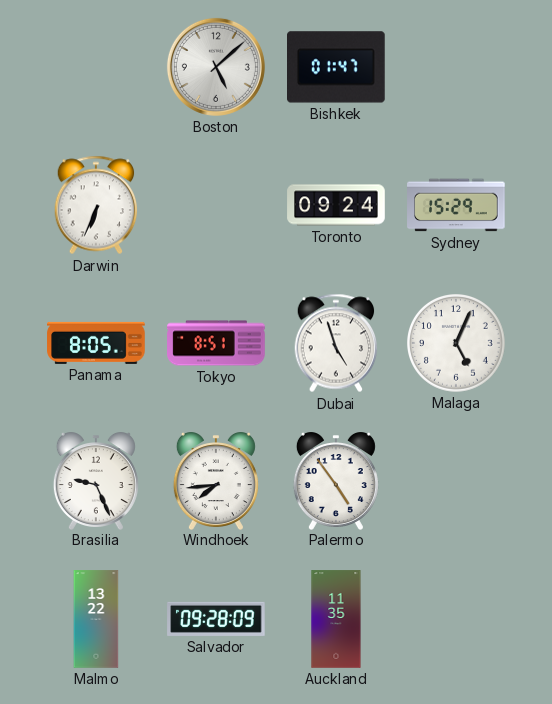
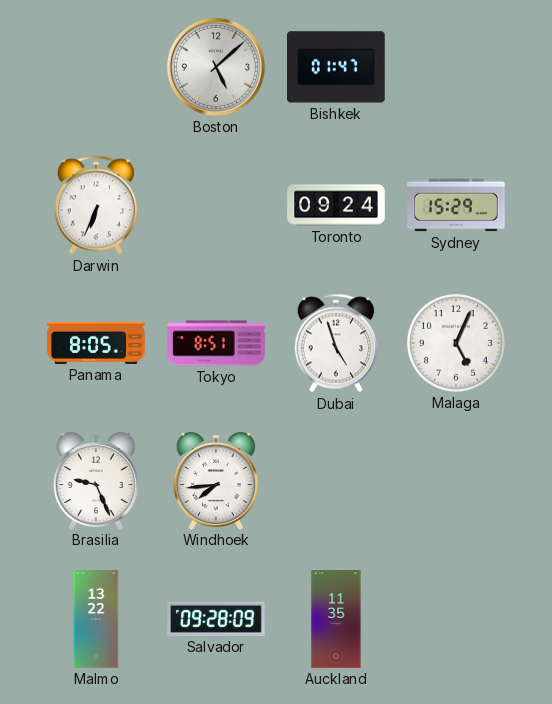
Palermo: 4:54 -> none
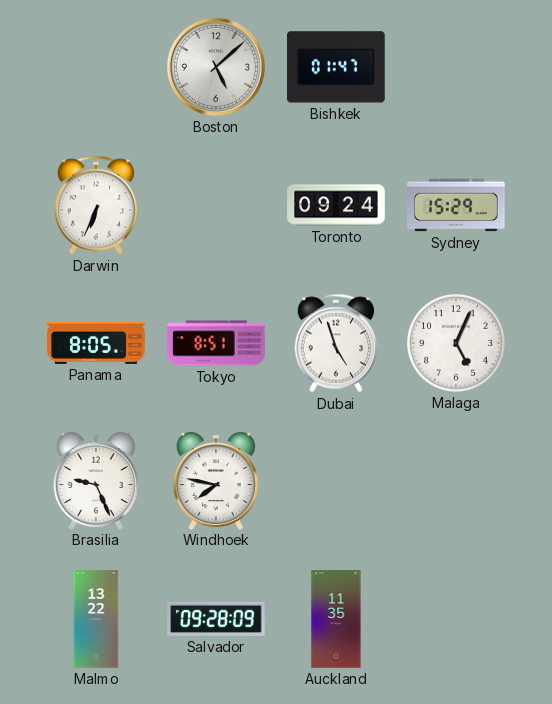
Windhoek: 7:44 -> 7:47
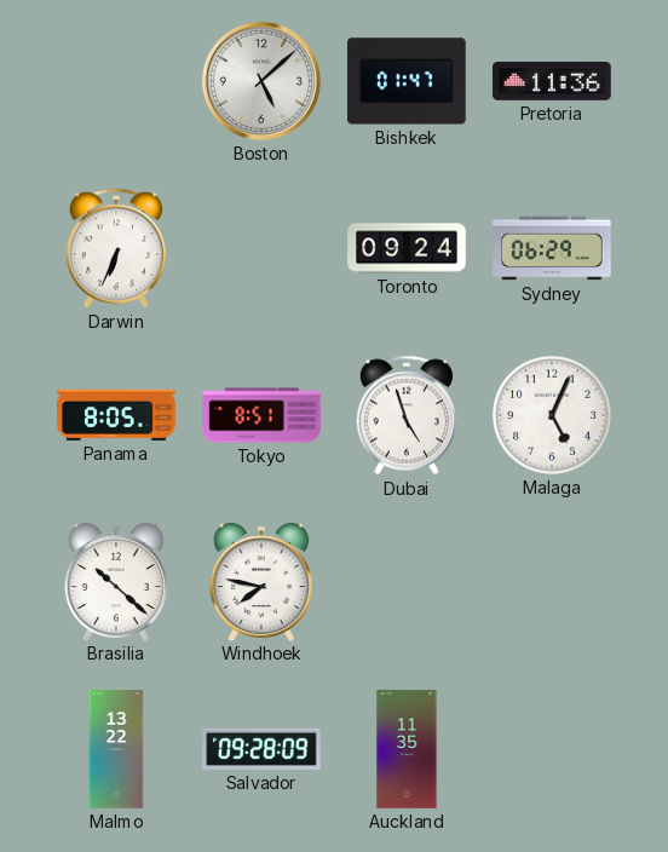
Pretoria: none -> 11:36
Sydney: 15:29 -> 06:29
Brasilia: 9:26 -> 10:22
